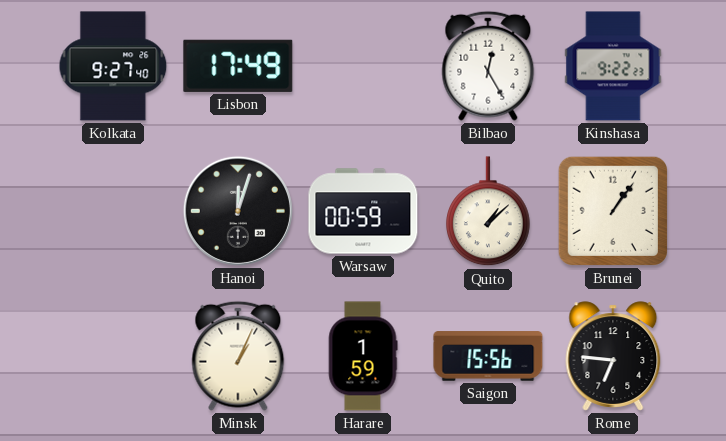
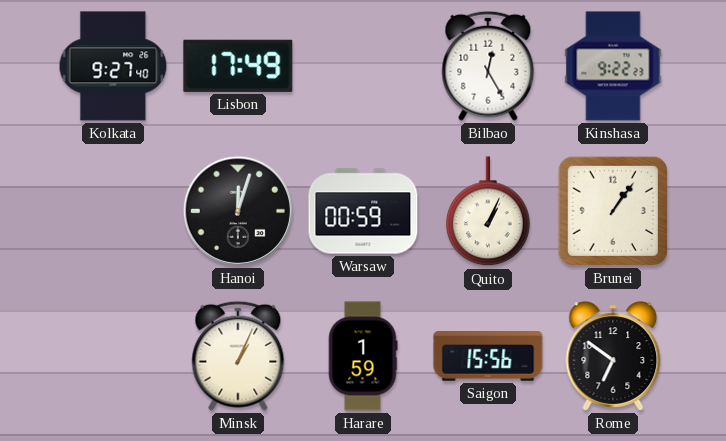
Quito: 1:08 -> 1:04
Rome: 6:46 -> 6:51
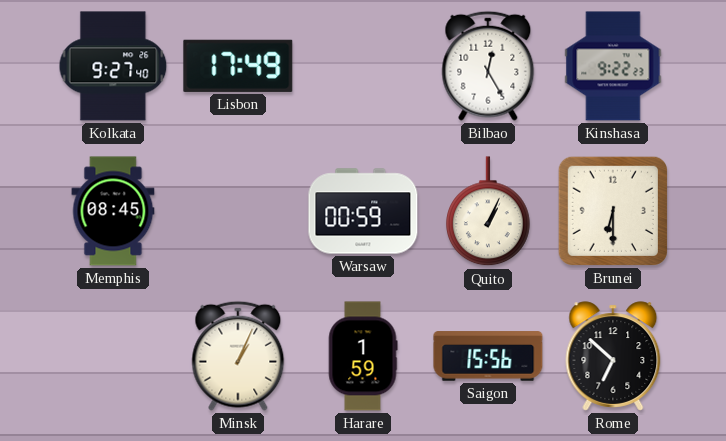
Memphis: none -> 08:45
Hanoi: 12:03 -> none
Brunei: 1:06 -> 6:30
Rome: 6:51 -> 6:52
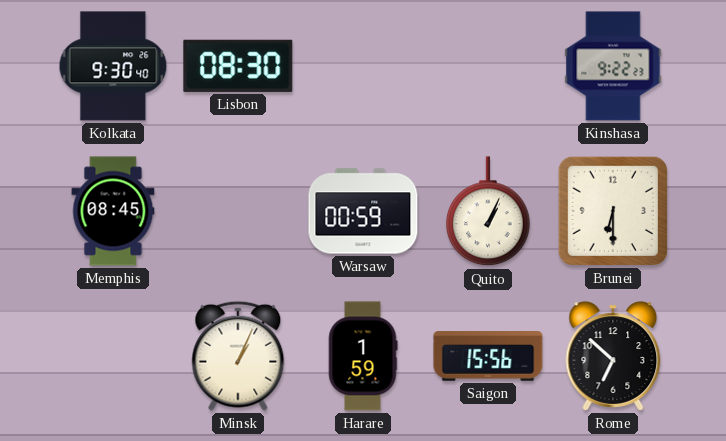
Kolkata: 9:27 -> 9:30
Lisbon: 17:49 -> 08:30
Bilbao: 12:25 -> none
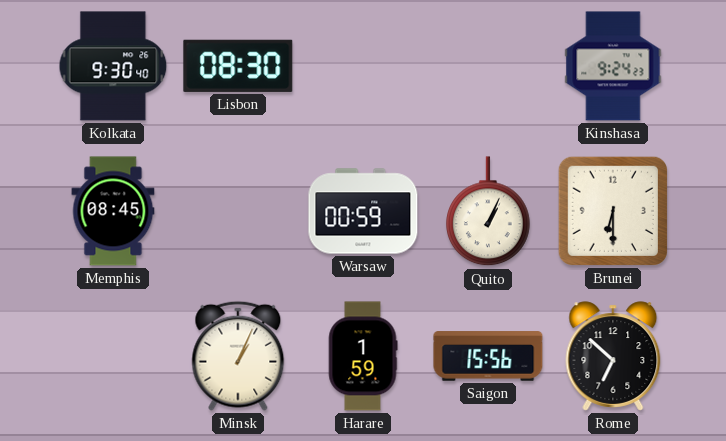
Kinshasa: 9:22 -> 9:24
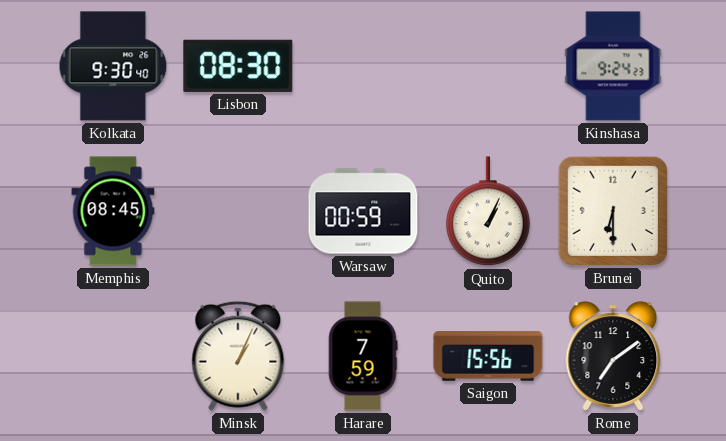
Harare: 1:59 -> 7:59
Rome: 6:52 -> 7:09
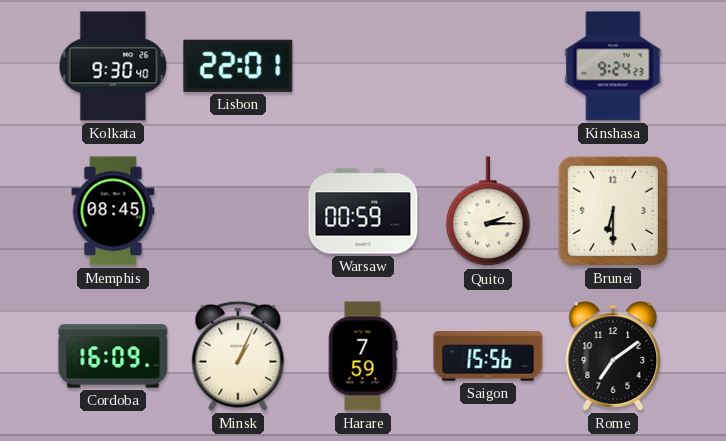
Lisbon: 08:30 -> 22:01
Quito: 1:04 -> 2:15
Cordoba: none -> 16:09
